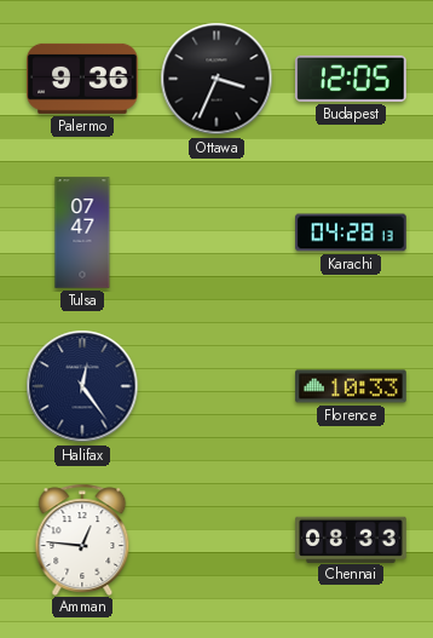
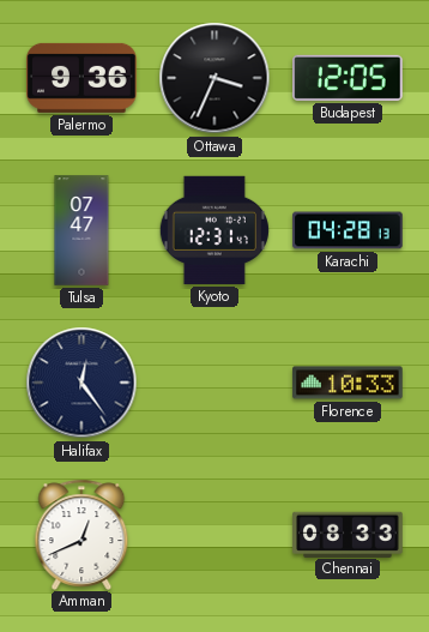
Kyoto: none -> 12:31
Amman: 12:46 -> 12:41
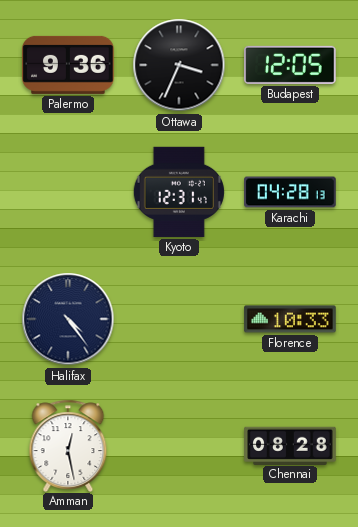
Tulsa: 07:47 -> none
Halifax: 12:24 -> 4:24
Amman: 12:41 -> 12:28
Chennai: 08:33 -> 08:28
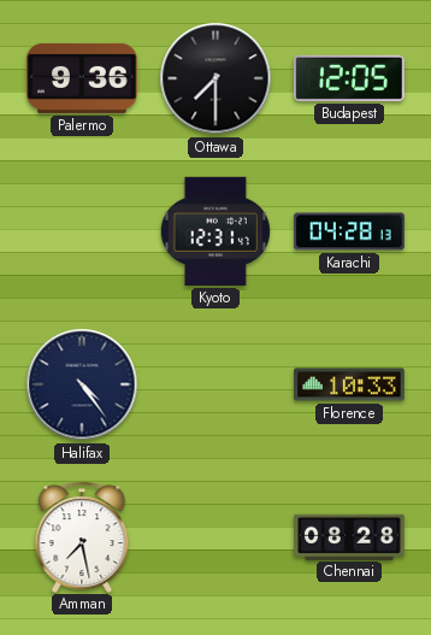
Ottawa: 3:34 -> 7:30
Amman: 12:28 -> 7:28
